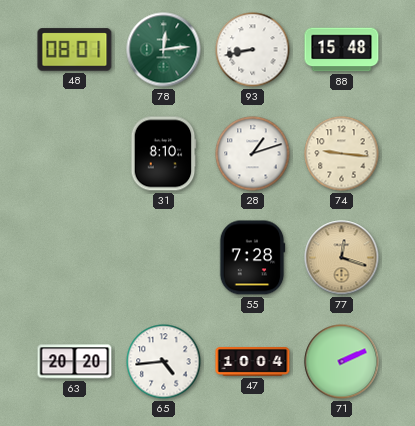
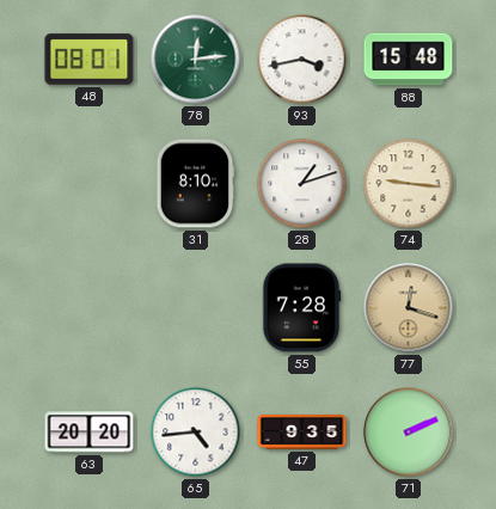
93: 8:43 -> 3:43
47: 10:04 -> 9:35
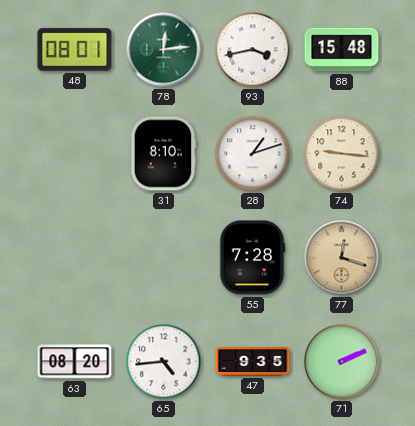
63: 20:20 -> 08:20
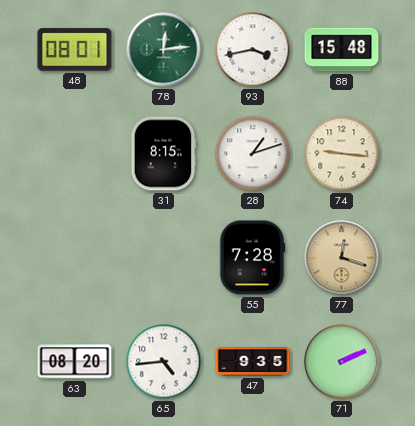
31: 8:10 -> 8:15
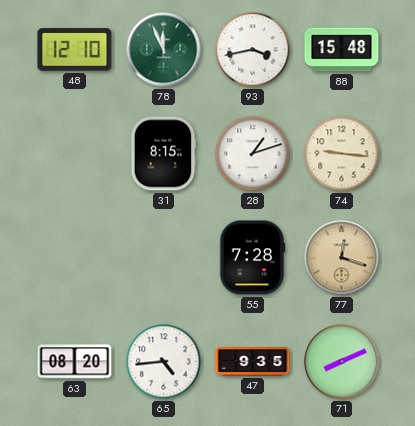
48: 08:01 -> 12:10
78: 12:14 -> 11:56
71: 2:11 -> 8:11
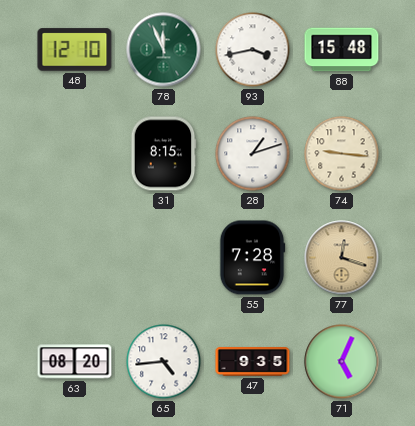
71: 8:11 -> 5:04
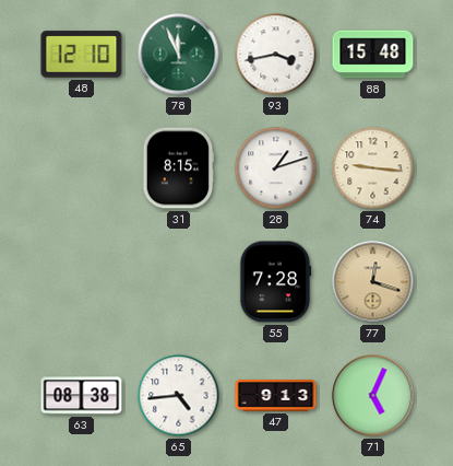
63: 08:20 -> 08:38
47: 9:35 -> 9:13
